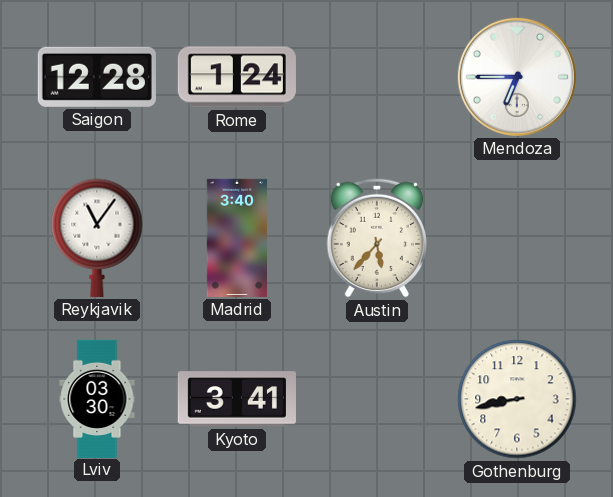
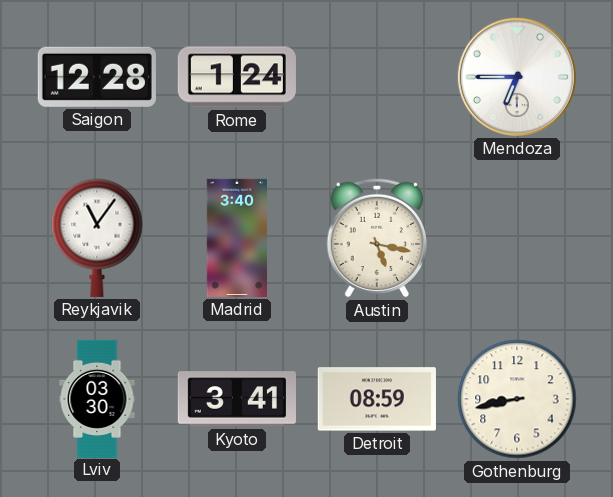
Austin: 5:37 -> 5:17
Detroit: none -> 08:59
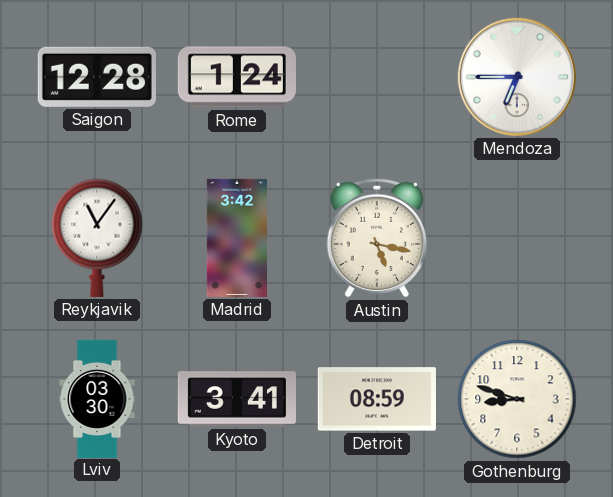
Madrid: 3:40 -> 3:42
Gothenburg: 8:43 -> 8:48
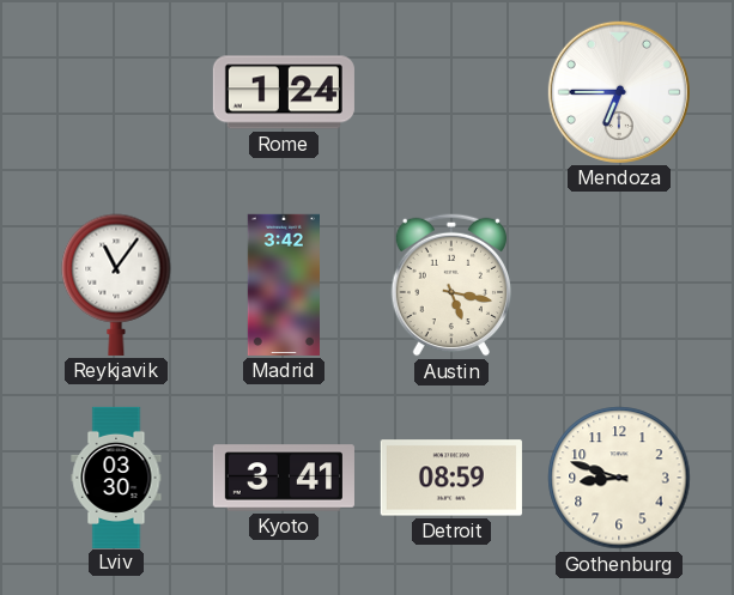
Saigon: 12:28 -> none
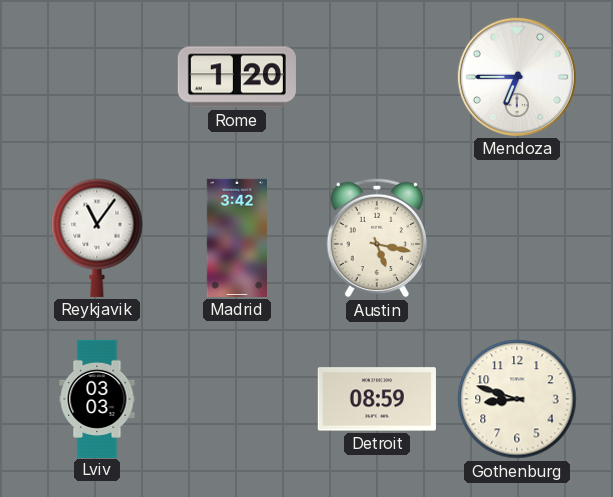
Rome: 1:24 -> 1:20
Lviv: 03:30 -> 03:03
Kyoto: 3:41 -> none
